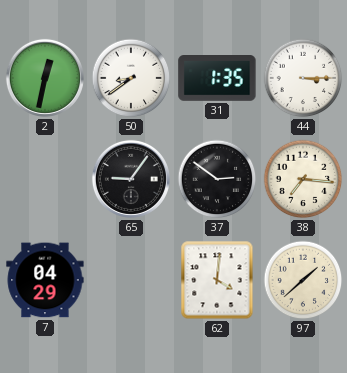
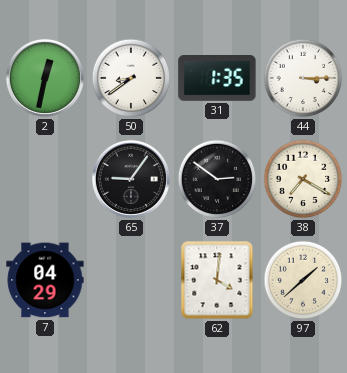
38: 7:16 -> 7:20
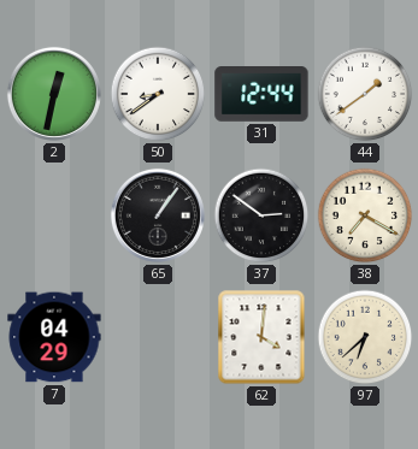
31: 1:35 -> 12:44
44: 3:15 -> 1:39
65: 9:06 -> 1:06
97: 1:38 -> 6:38
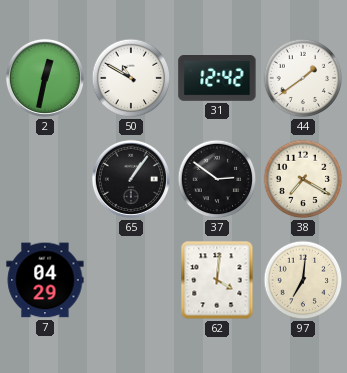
50: 8:39 -> 10:50
31: 12:44 -> 12:42
97: 6:38 -> 7:01
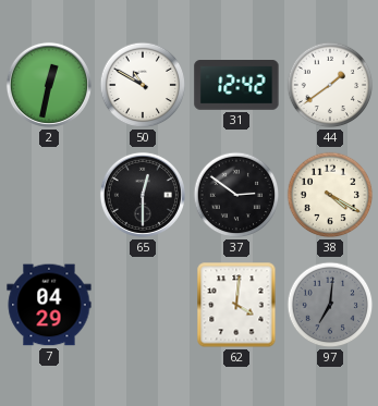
65: 1:06 -> 12:30
38: 7:20 -> 4:20
97 dial: cream -> grey
